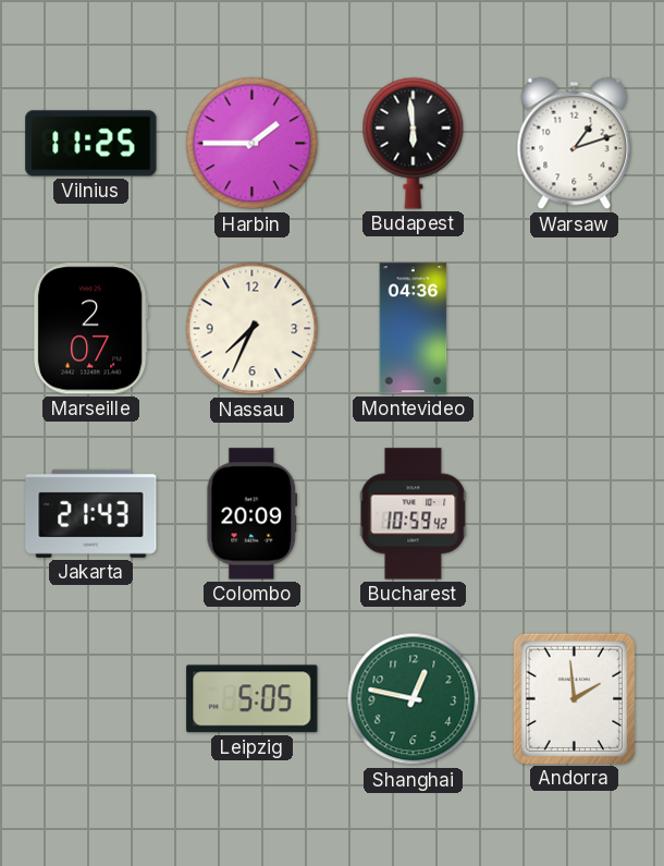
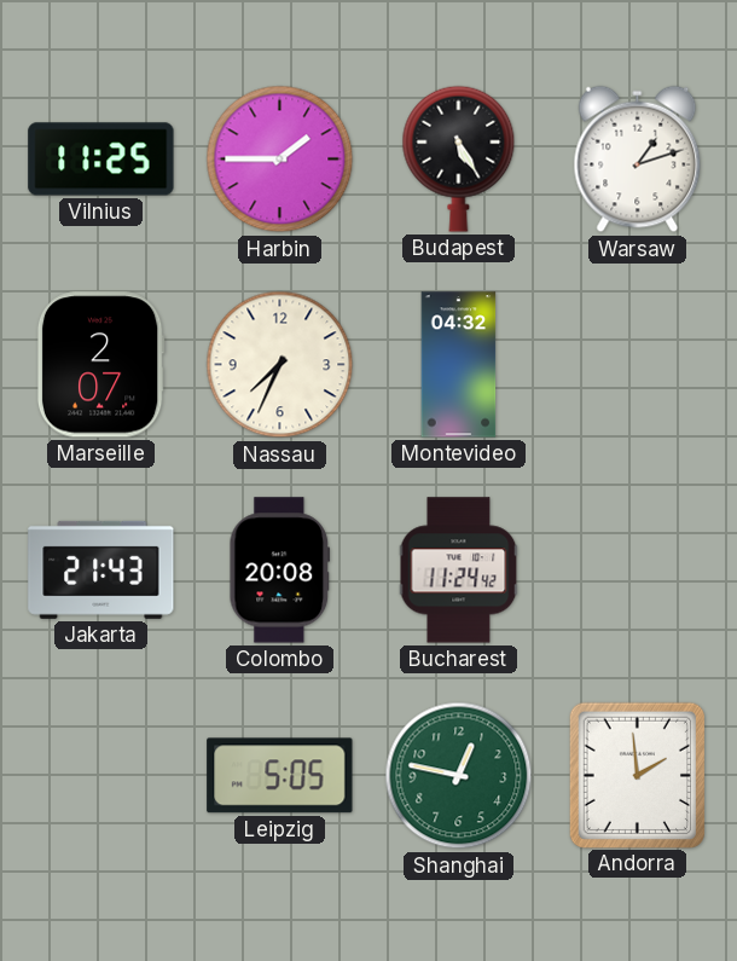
Budapest: 5:59 -> 5:25
Montevideo: 04:36 -> 04:32
Colombo: 20:09 -> 20:08
Bucharest: 10:59 -> 11:24
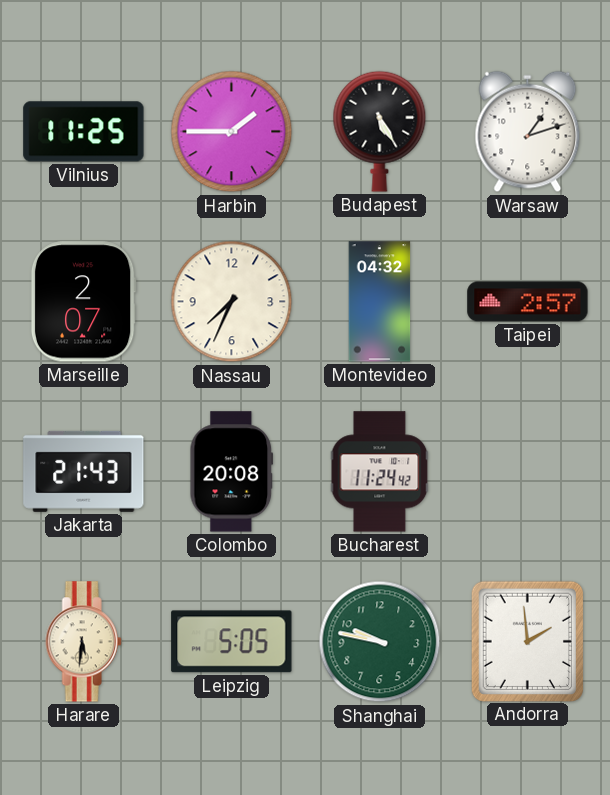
Taipei: none -> 2:57
Harare: none -> 5:31
Shanghai: 12:47 -> 9:47
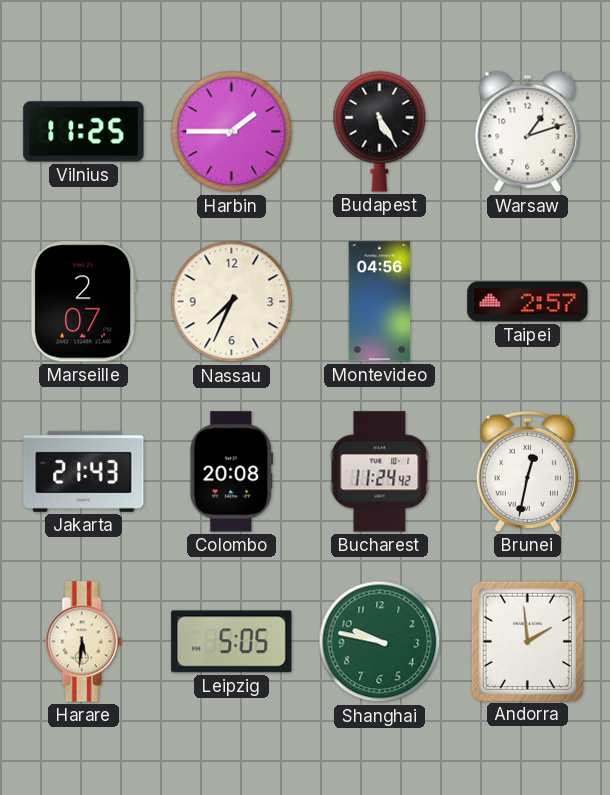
Montevideo: 04:32 -> 04:56
Brunei: none -> 12:32
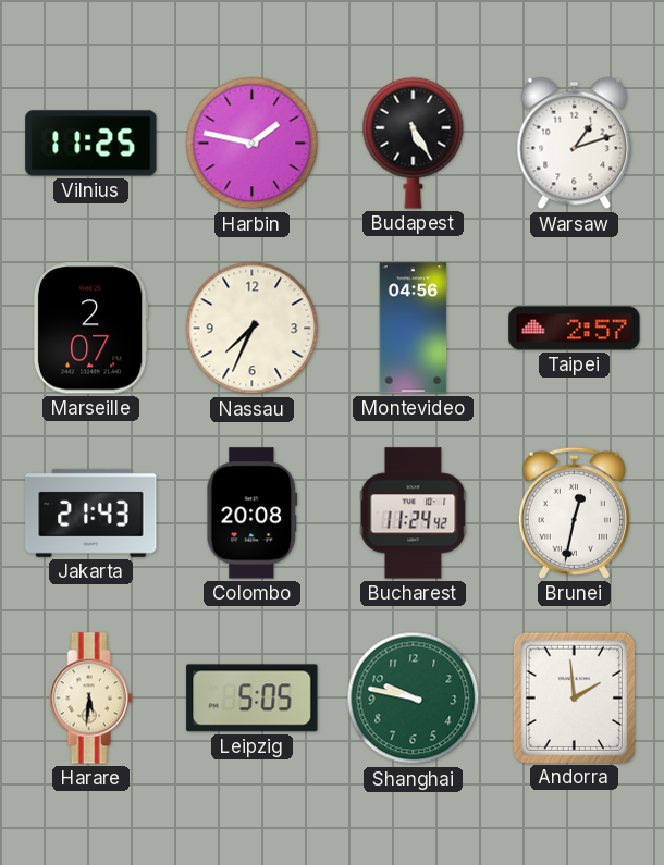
Harbin: 1:45 -> 1:47
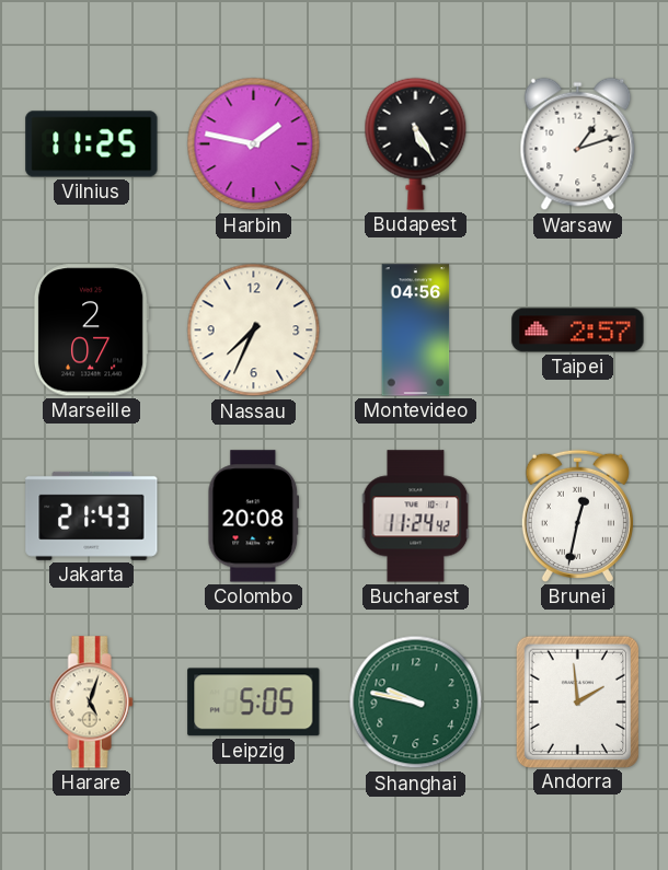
Harare: 5:31 -> 5:03
